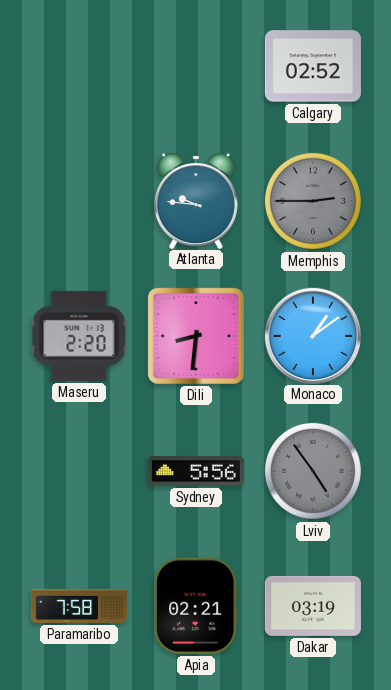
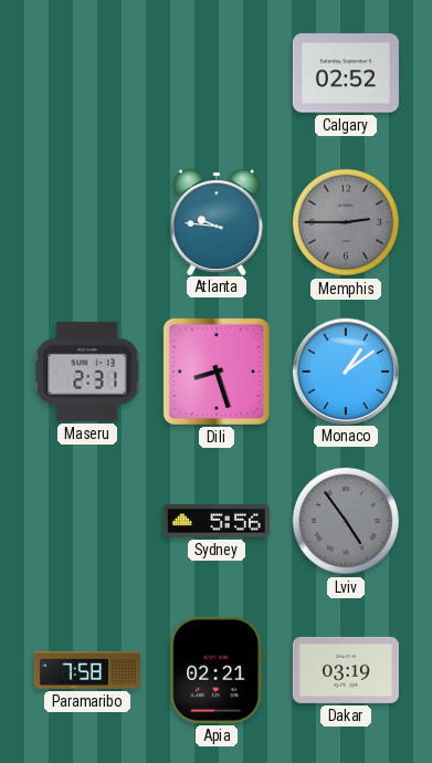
Maseru: 2:20 -> 2:31
Dili: 8:31 -> 8:27
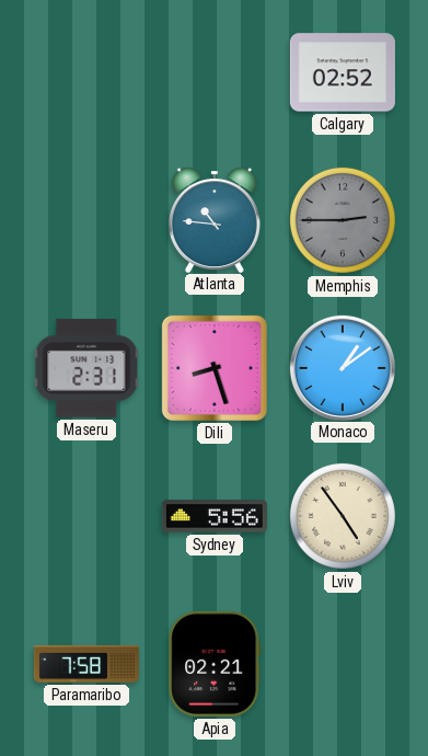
Atlanta: 9:46 -> 10:46
Lviv dial: grey -> cream
Dakar: 03:19 -> none
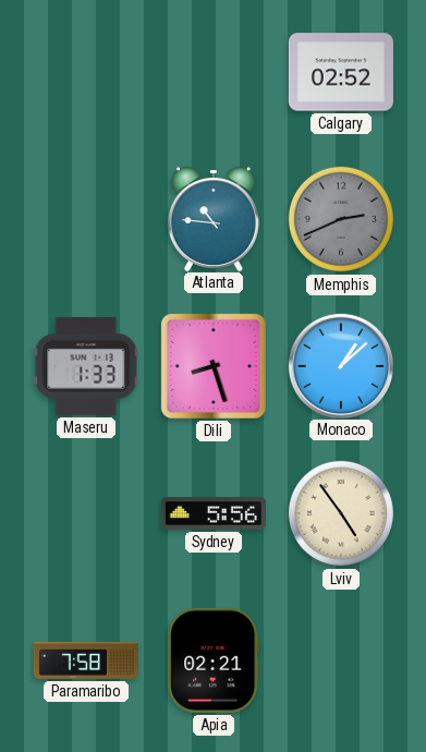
Memphis: 2:45 -> 2:41
Maseru: 2:31 -> 1:33
Monaco: 1:09 -> 1:08
